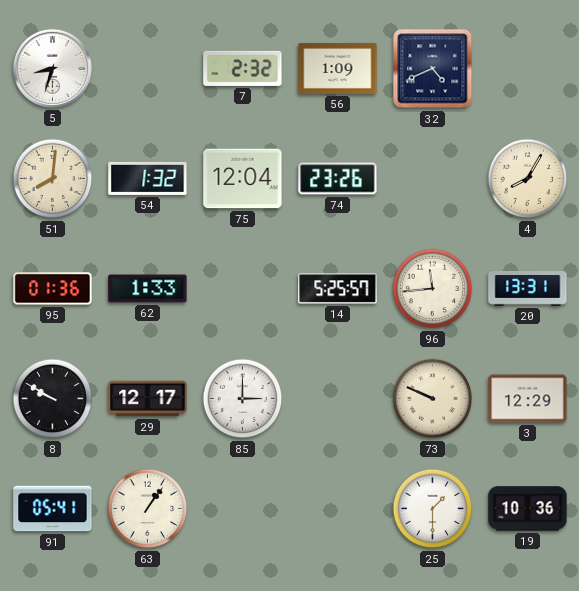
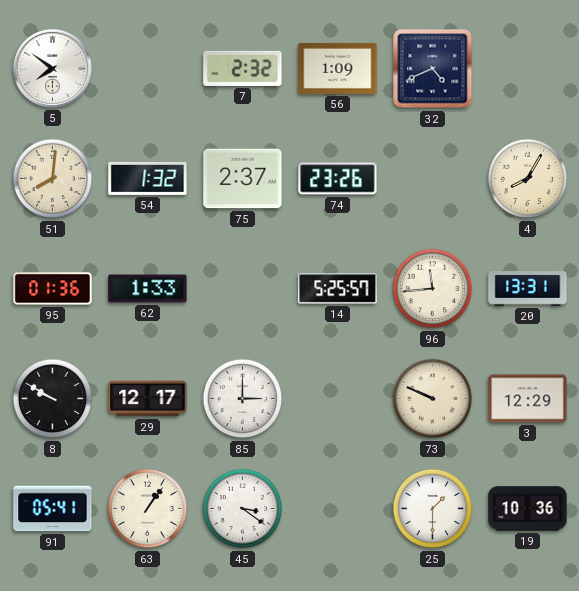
5: 8:33 -> 7:51
75: 12:04 -> 2:37
45: none -> 3:21
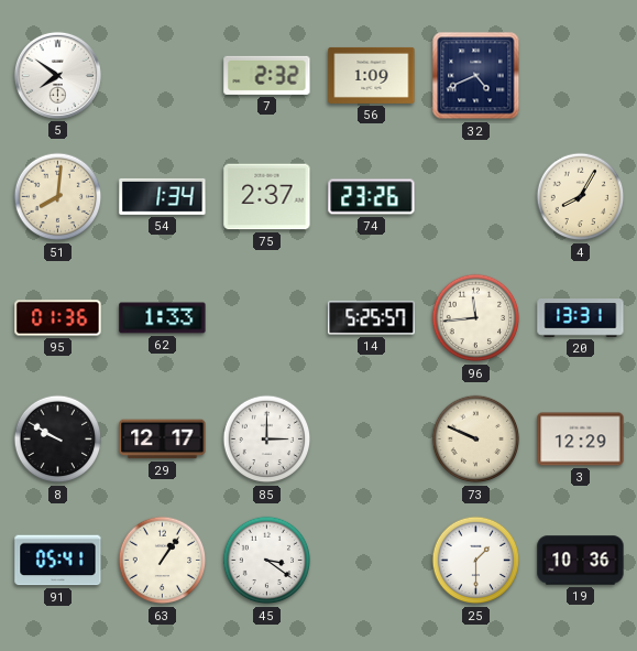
54: 1:32 -> 1:34
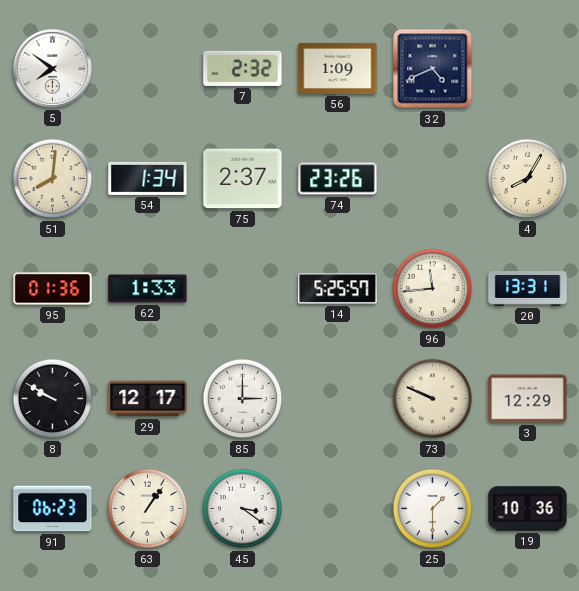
91: 05:41 -> 06:23
